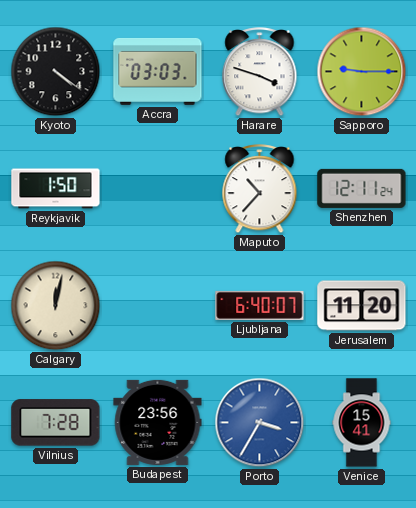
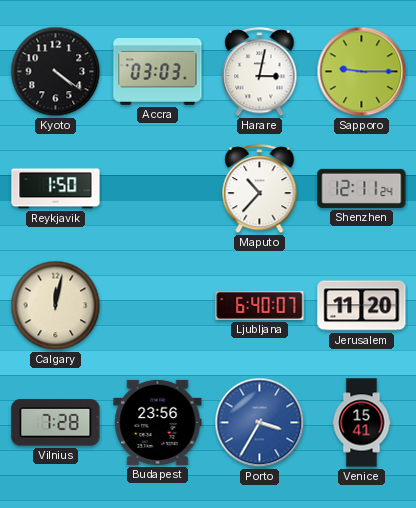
Harare: 3:48 -> 3:02
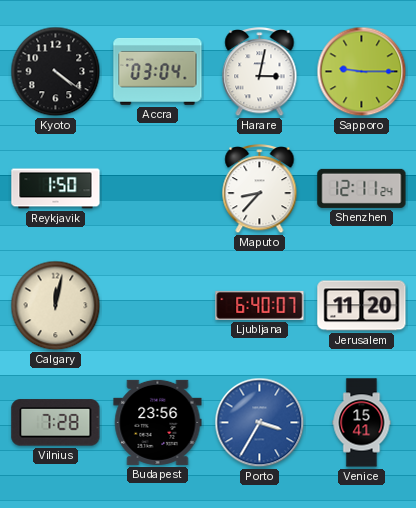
Accra: 03:03 -> 03:04
Maputo: 10:37 -> 8:37
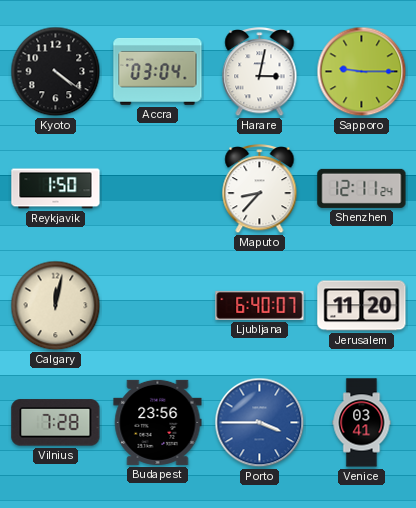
Porto: 3:35 -> 3:45
Venice: 15:41 -> 03:41
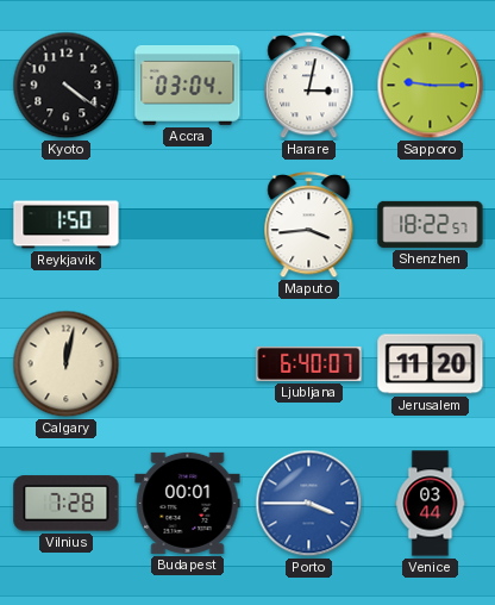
Maputo: 8:37 -> 3:44
Shenzhen: 12:11 -> 18:22
Budapest: 23:56 -> 00:01
Venice: 03:41 -> 03:44
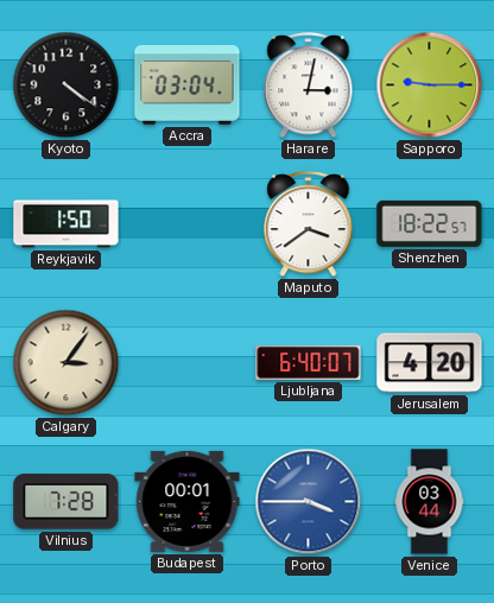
Maputo: 3:44 -> 3:39
Calgary: 12:02 -> 3:06
Jerusalem: 11:20 -> 4:20
